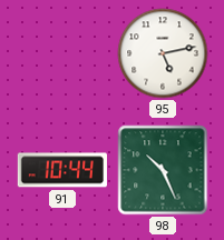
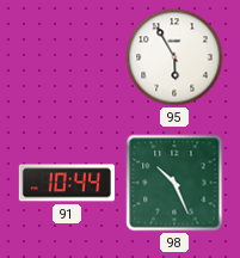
95: 5:13 -> 5:55
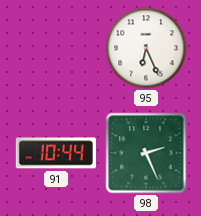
95: 5:55 -> 6:26
98: 10:26 -> 2:26
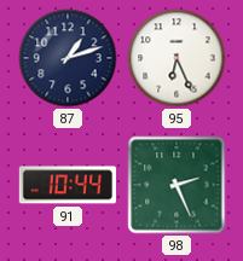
87: none -> 1:12
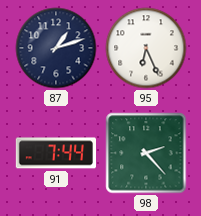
91: 10:44 -> 7:44
98: 2:26 -> 2:23
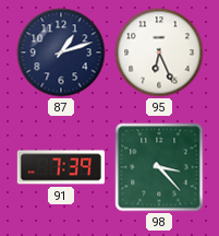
91: 7:44 -> 7:39
98: 2:23 -> 3:23
